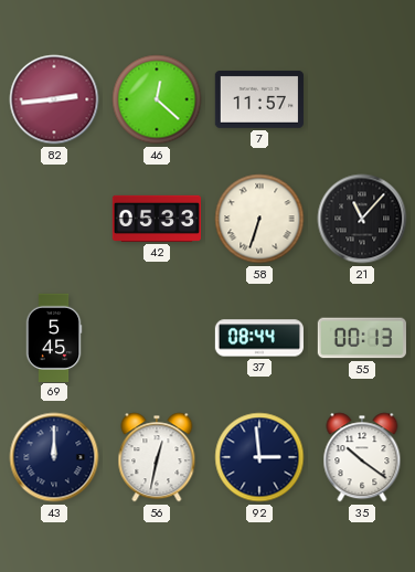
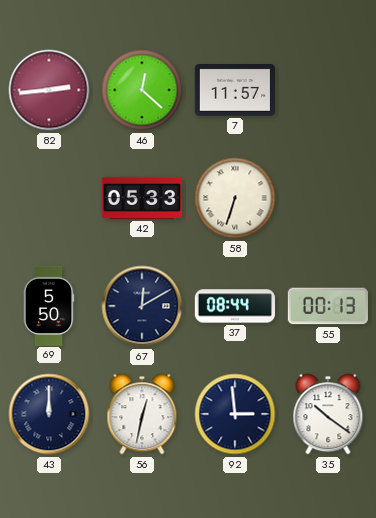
21: 11:07 -> none
69: 5:45 -> 5:50
67: none -> 12:10
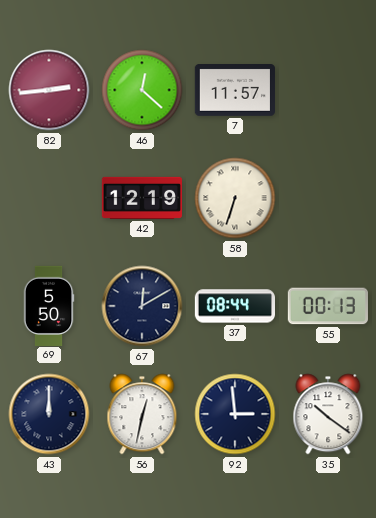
42: 05:33 -> 12:19
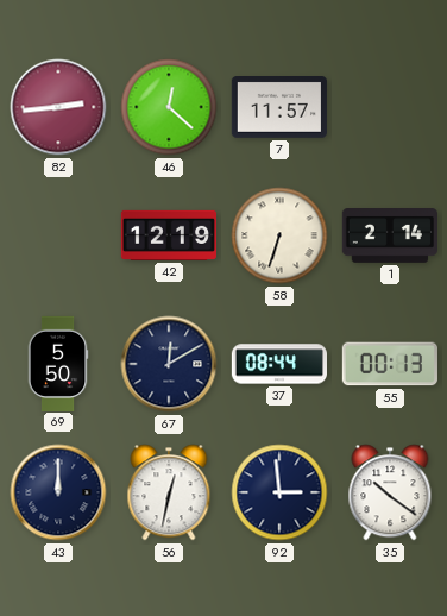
1: none -> 2:14
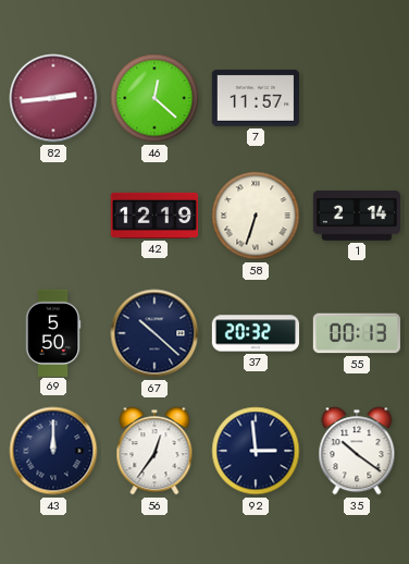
67: 12:10 -> 10:22
37: 08:44 -> 20:32
56: 12:32 -> 12:36
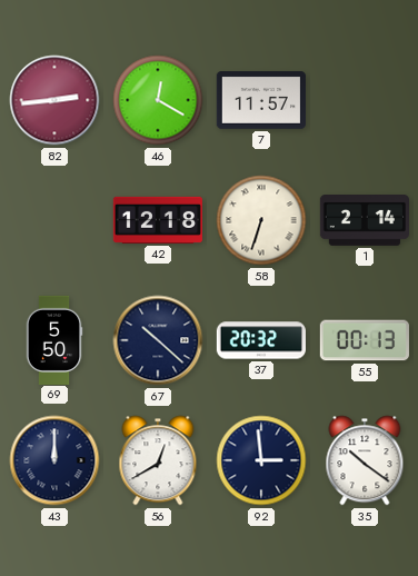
46: 12:22 -> 12:20
42: 12:19 -> 12:18
56: 12:36 -> 12:40
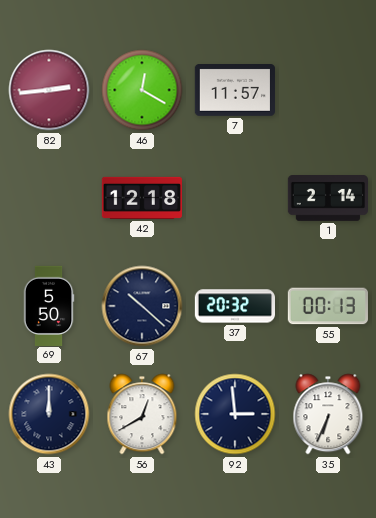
58: 6:33 -> none
35: 10:21 -> 6:34
